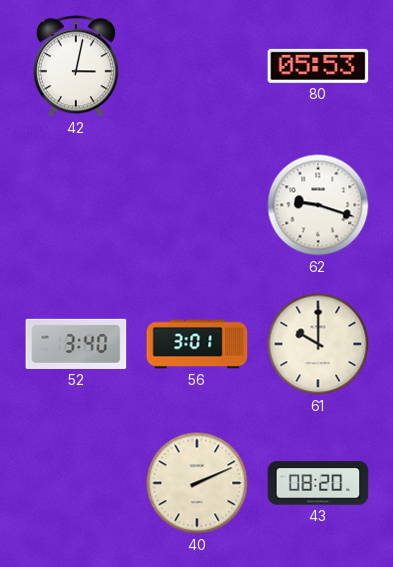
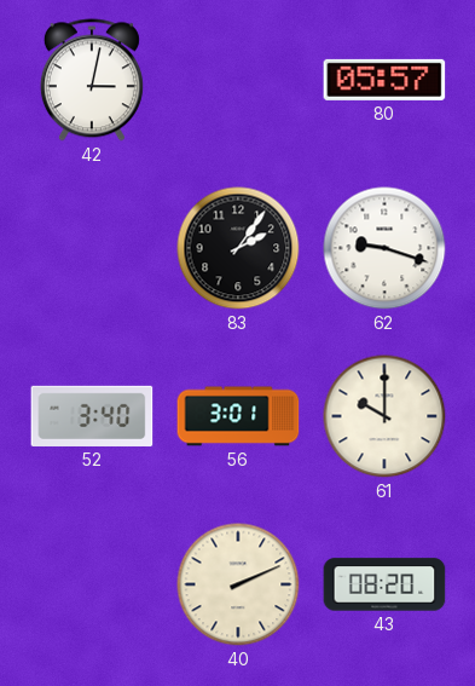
80: 05:53 -> 05:57
83: none -> 2:06
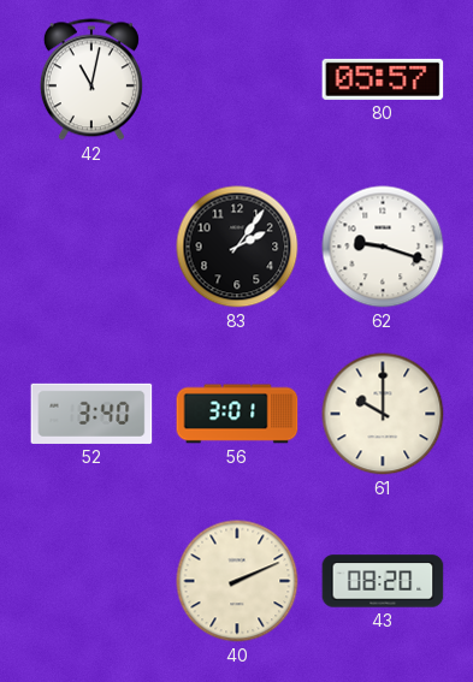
42: 3:02 -> 11:02
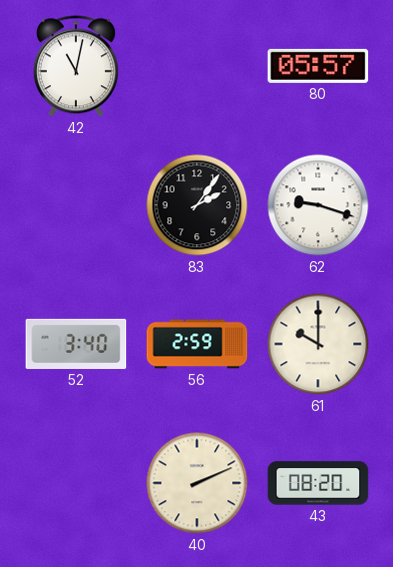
56: 3:01 -> 2:59
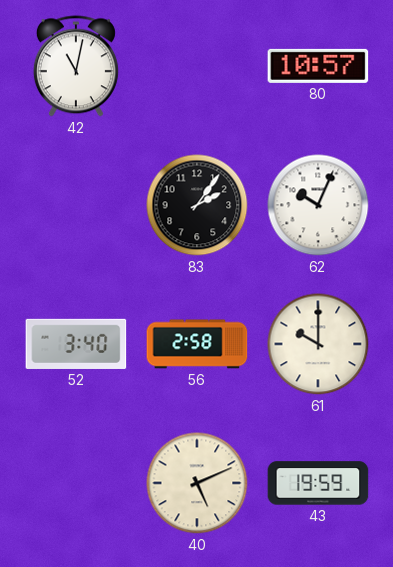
80: 05:57 -> 10:57
62: 9:18 -> 10:04
56: 2:59 -> 2:58
40: 2:11 -> 5:11
43: 08:20 -> 19:59
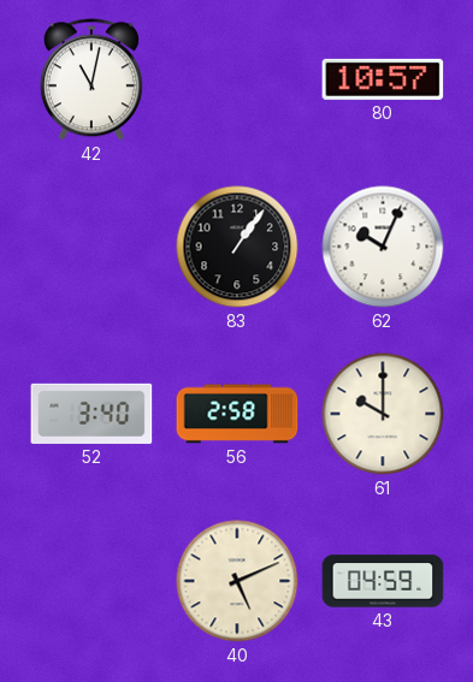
83: 2:06 -> 1:06
43: 19:59 -> 04:59
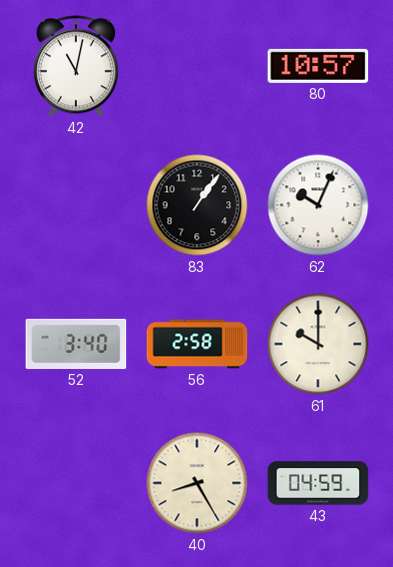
40: 5:11 -> 8:25
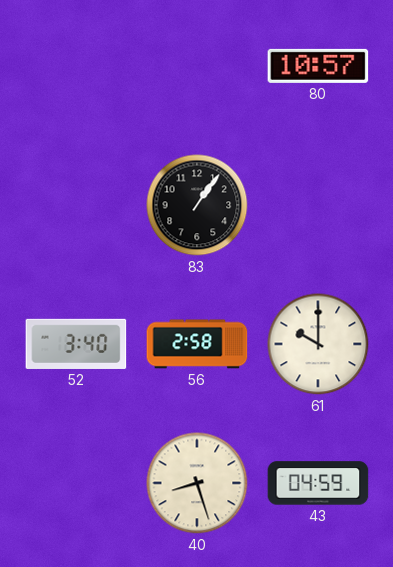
42: 11:02 -> none
62: 10:04 -> none
40: 8:25 -> 8:27
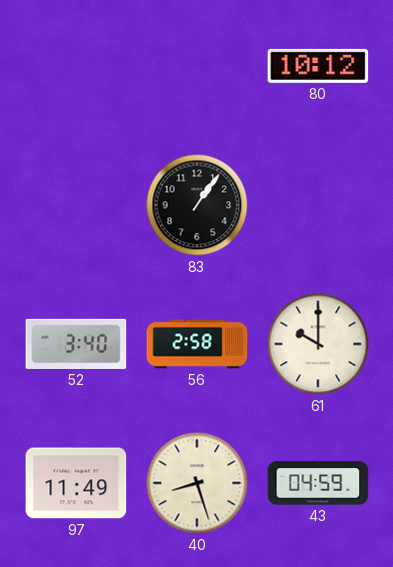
80: 10:57 -> 10:12
97: none -> 11:49
